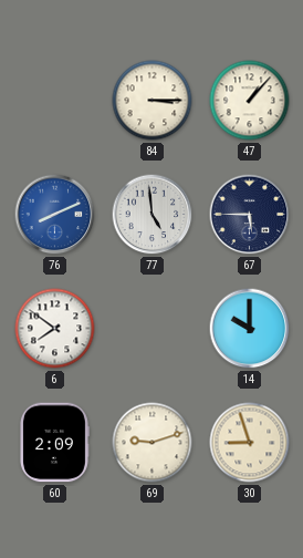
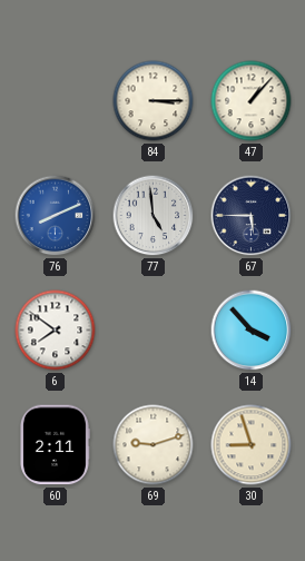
14: 10:00 -> 3:53
60: 2:09 -> 2:11
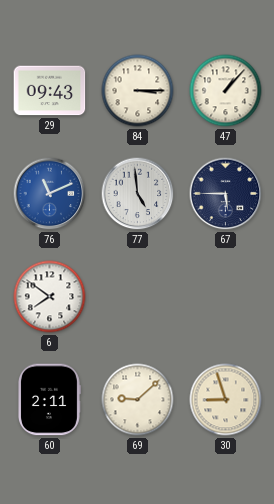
29: none -> 09:43
76: 8:11 -> 11:11
14: 3:53 -> none
69: 9:12 -> 9:08
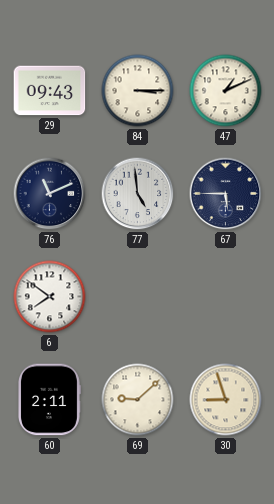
47: 1:07 -> 1:11
76 dial: blue -> navy
